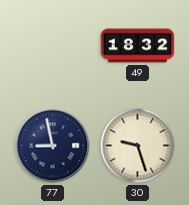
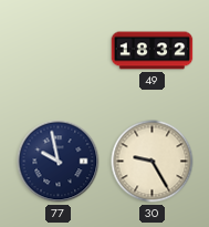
77: 8:58 -> 9:58
30: 9:27 -> 9:25
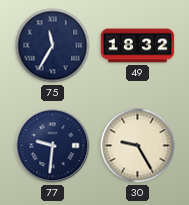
75: none -> 11:35
77: 9:58 -> 9:31
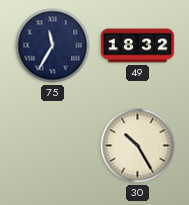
77: 9:31 -> none
30: 9:25 -> 10:25
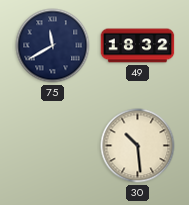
75: 11:35 -> 11:40
30: 10:25 -> 10:29
